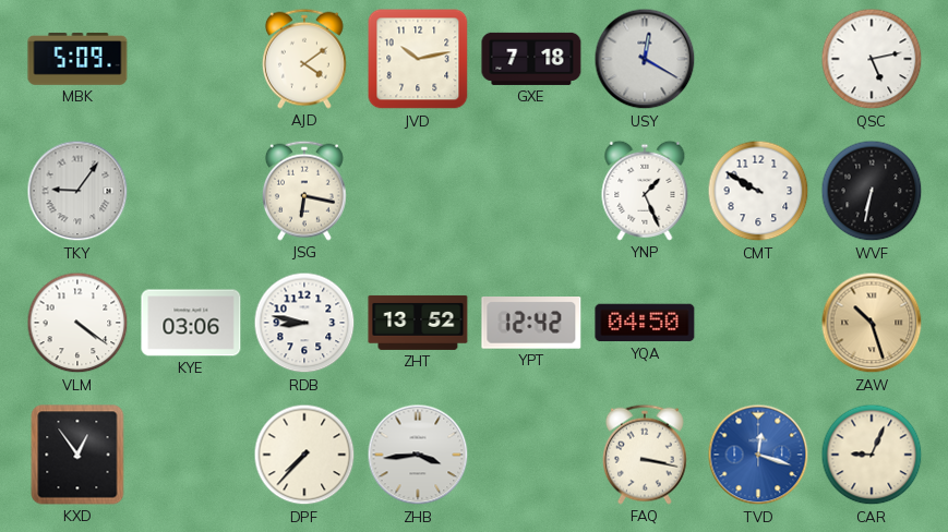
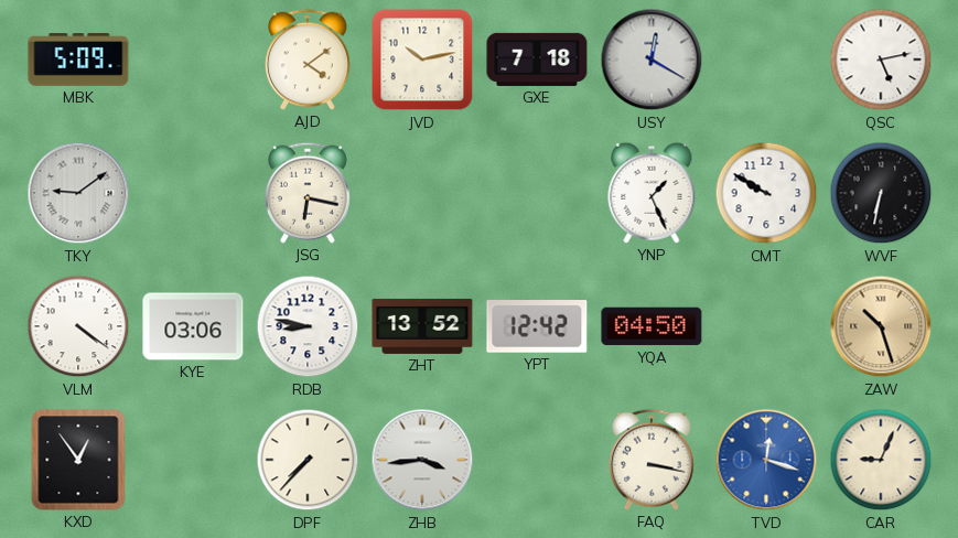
TKY: 9:06 -> 9:09
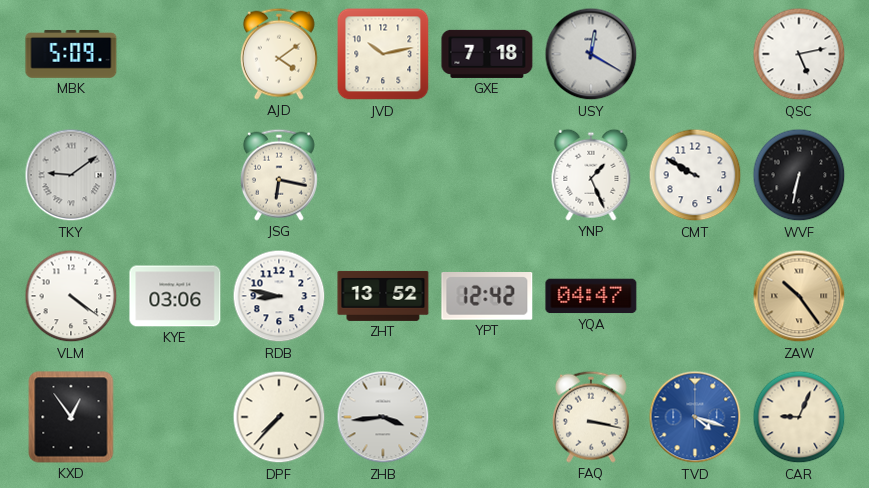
YQA: 04:50 -> 04:47
ZAW: 10:27 -> 10:24
TVD: 12:18 -> 4:18
